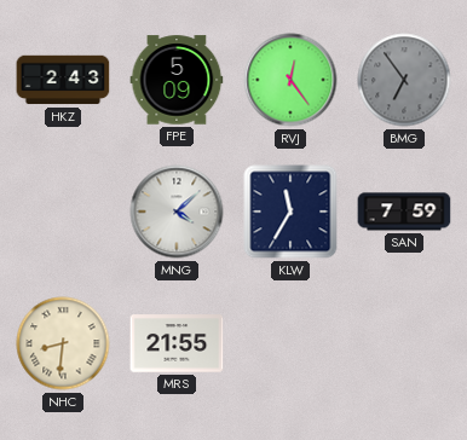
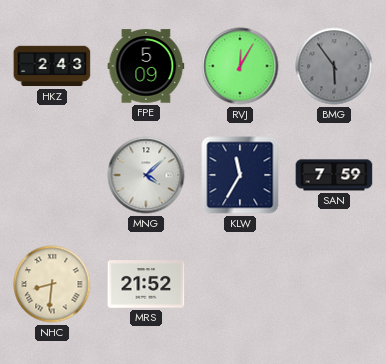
RVJ: 12:24 -> 12:05
BMG: 6:54 -> 5:54
MRS: 21:55 -> 21:52
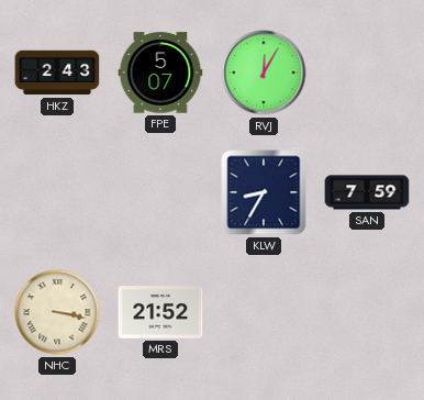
FPE: 5:09 -> 5:07
BMG: 5:54 -> none
MNG: 4:08 -> none
KLW: 11:35 -> 8:35
NHC: 8:31 -> 3:17
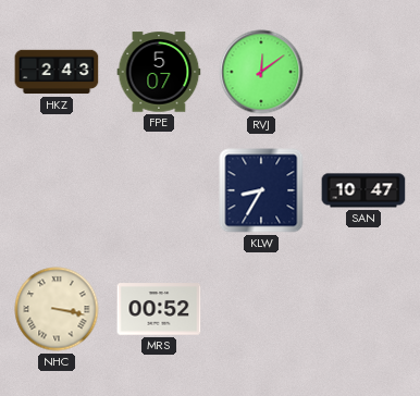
RVJ: 12:05 -> 12:09
SAN: 7:59 -> 10:47
MRS: 21:52 -> 00:52
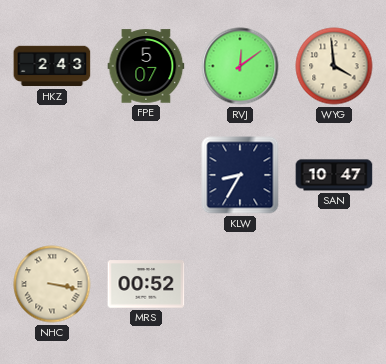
WYG: none -> 3:59
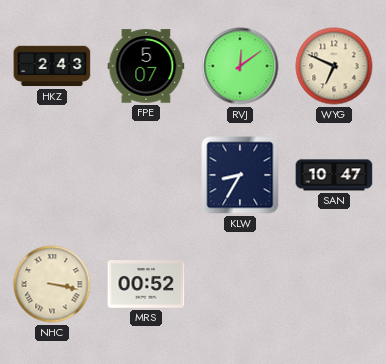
WYG: 3:59 -> 6:49
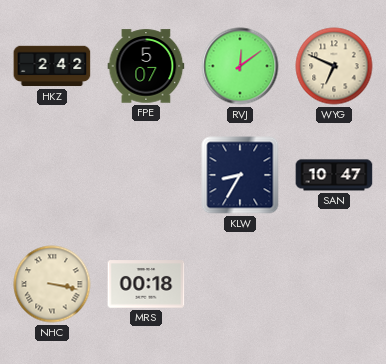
HKZ: 2:43 -> 2:42
MRS: 00:52 -> 00:18
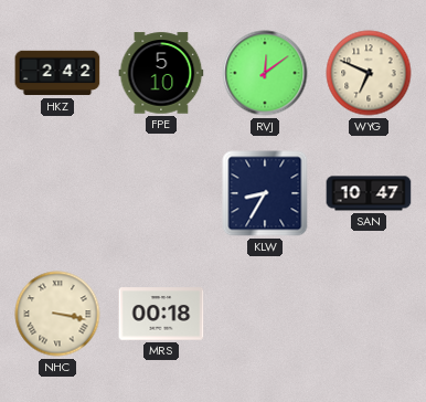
FPE: 5:07 -> 5:10
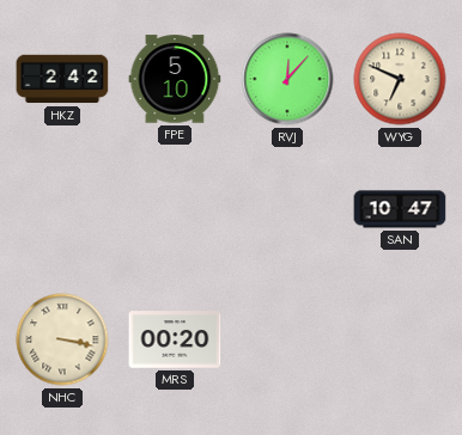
RVJ: 12:09 -> 12:07
KLW: 8:35 -> none
MRS: 00:18 -> 00:20
